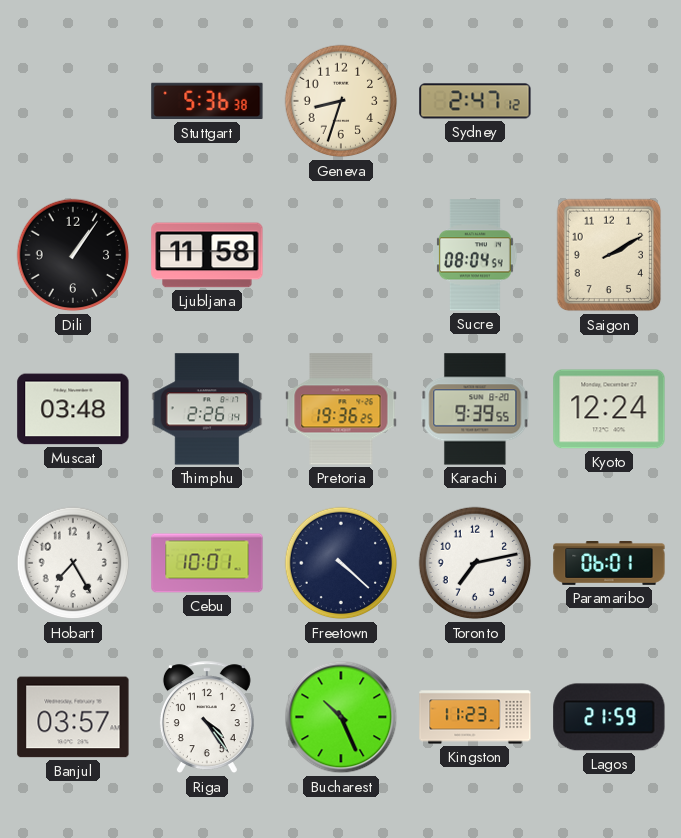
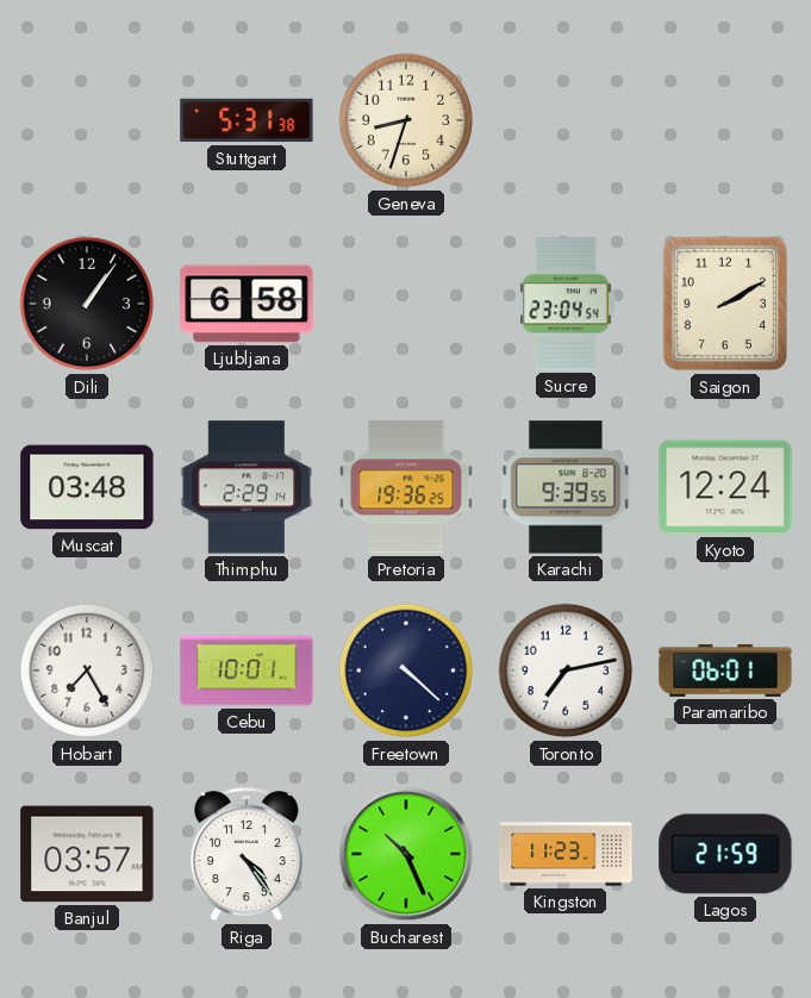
Stuttgart: 5:36 -> 5:31
Sydney: 2:47 -> none
Ljubljana: 11:58 -> 6:58
Sucre: 08:04 -> 23:04
Thimphu: 2:26 -> 2:29
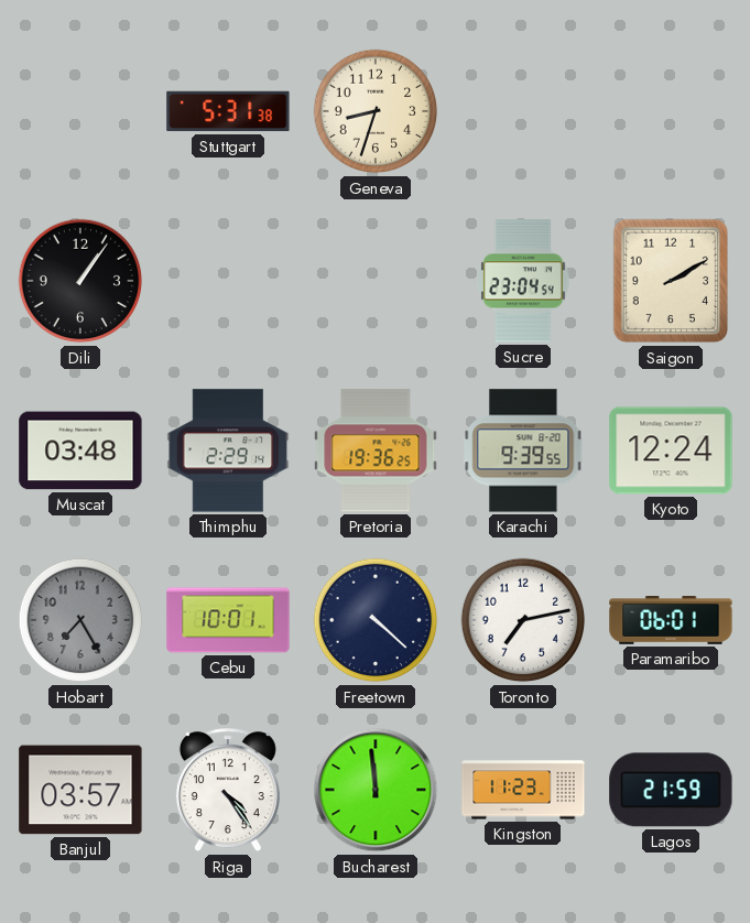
Ljubljana: 6:58 -> none
Hobart dial: white -> grey
Bucharest: 10:26 -> 11:59
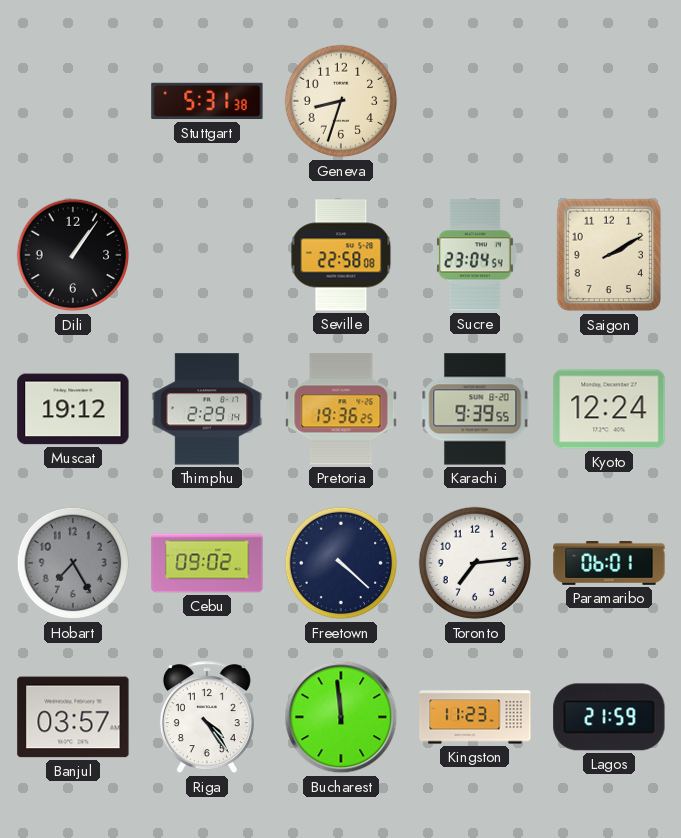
Seville: none -> 22:58
Muscat: 03:48 -> 19:12
Cebu: 10:01 -> 09:02
Toronto: 7:13 -> 7:14
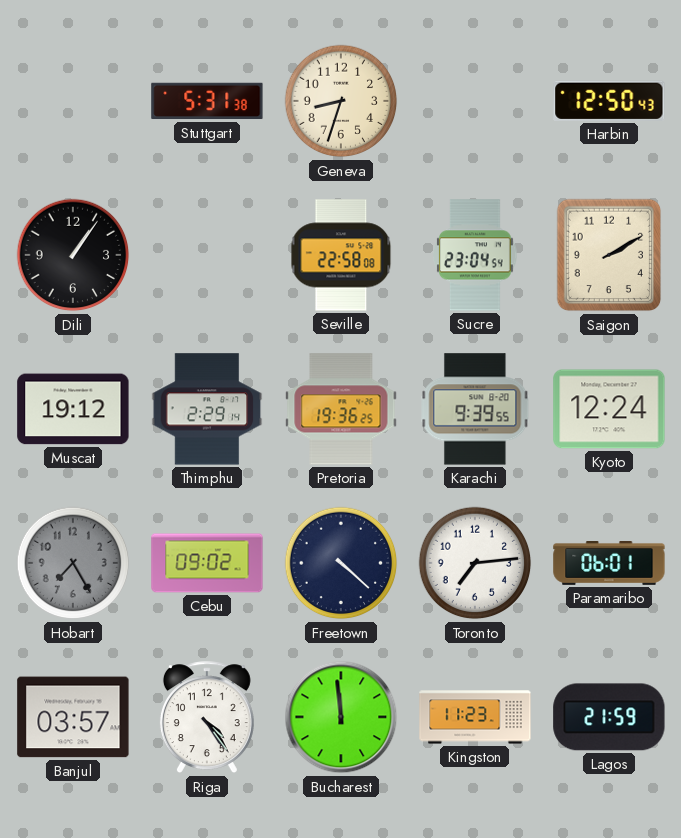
Harbin: none -> 12:50
